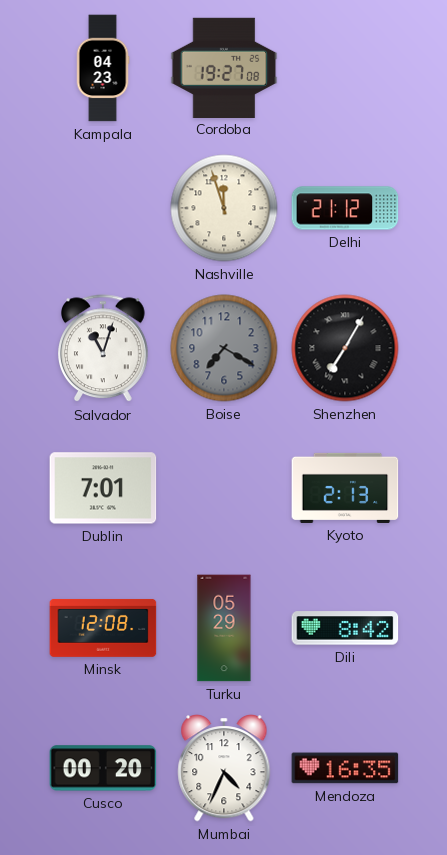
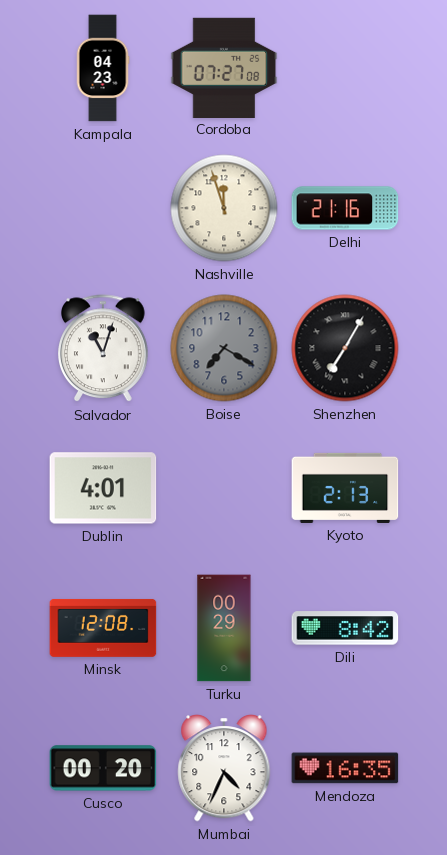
Cordoba: 19:27 -> 07:27
Delhi: 21:12 -> 21:16
Dublin: 7:01 -> 4:01
Turku: 05:29 -> 00:29
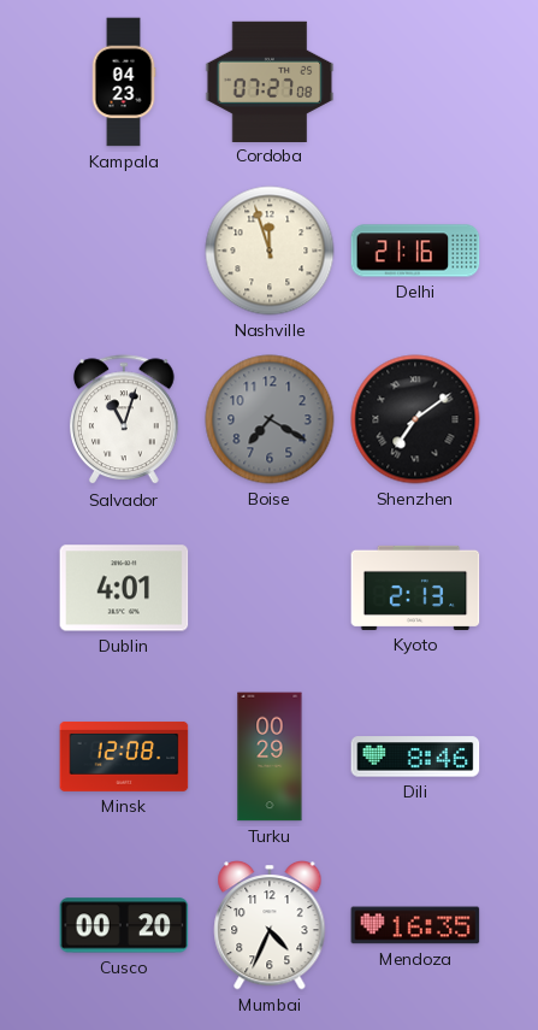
Shenzhen: 7:05 -> 7:09
Dili: 8:42 -> 8:46
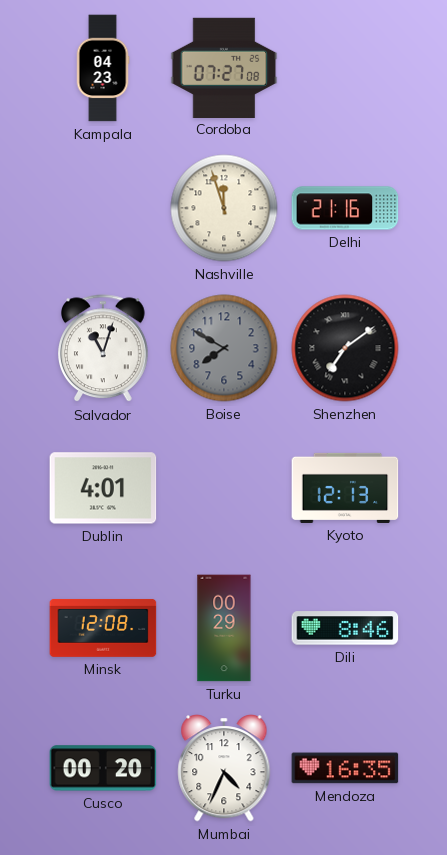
Boise: 7:20 -> 7:50
Kyoto: 2:13 -> 12:13
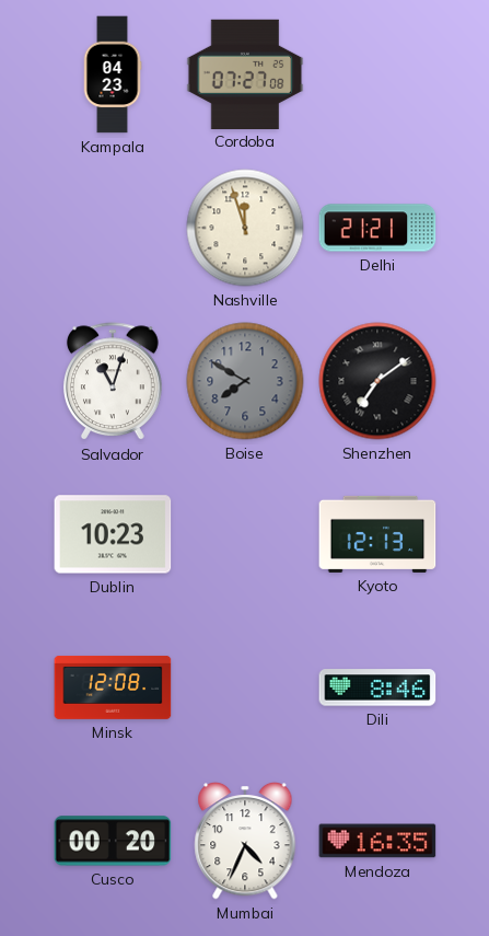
Delhi: 21:16 -> 21:21
Dublin: 4:01 -> 10:23
Turku: 00:29 -> none
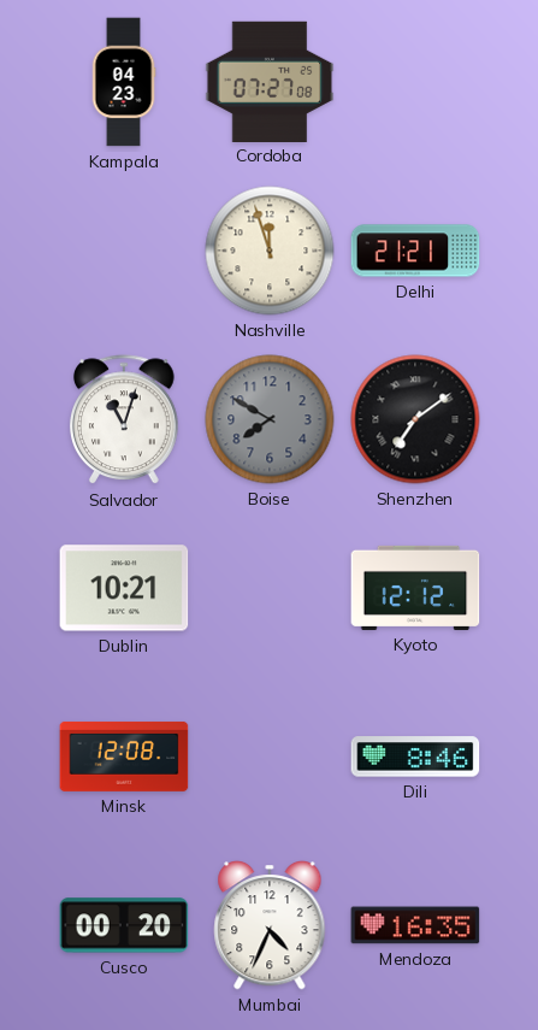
Dublin: 10:23 -> 10:21
Kyoto: 12:13 -> 12:12
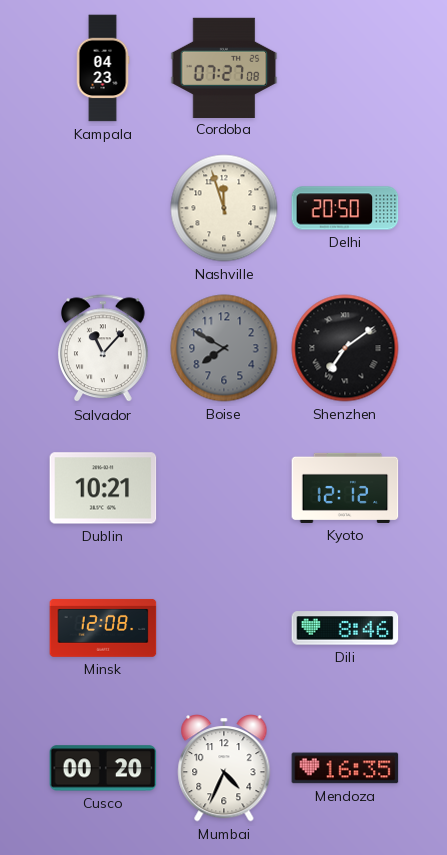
Delhi: 21:21 -> 20:50
Salvador: 11:03 -> 11:07
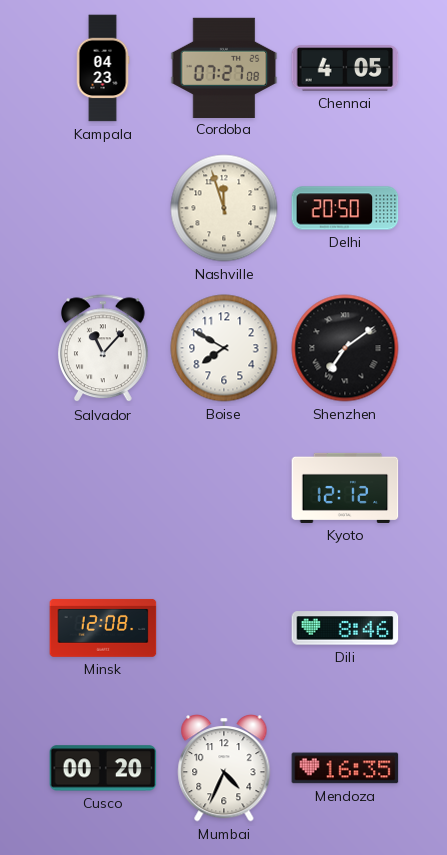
Chennai: none -> 4:05
Boise dial: grey -> white
Dublin: 10:21 -> none
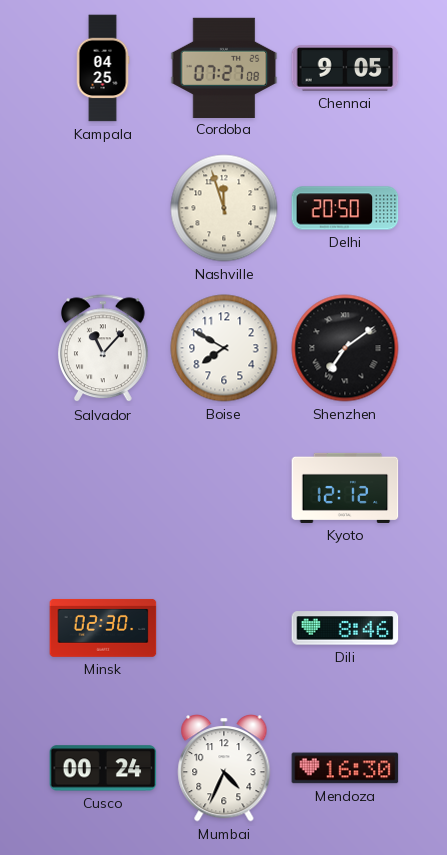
Kampala: 04:23 -> 04:25
Chennai: 4:05 -> 9:05
Minsk: 12:08 -> 02:30
Cusco: 00:20 -> 00:24
Mendoza: 16:35 -> 16:30
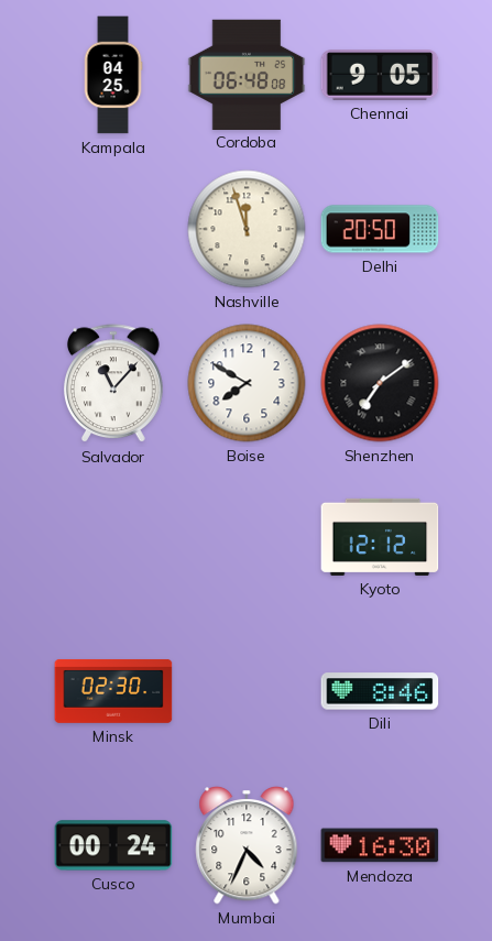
Cordoba: 07:27 -> 06:48
